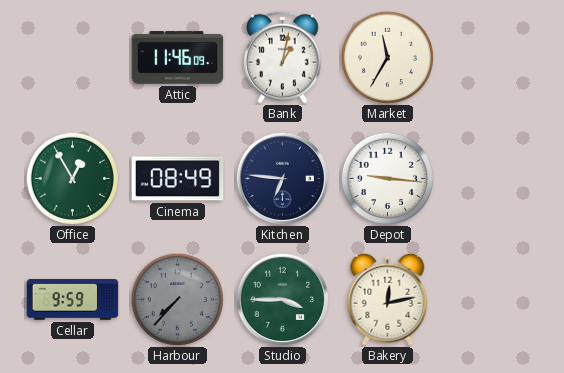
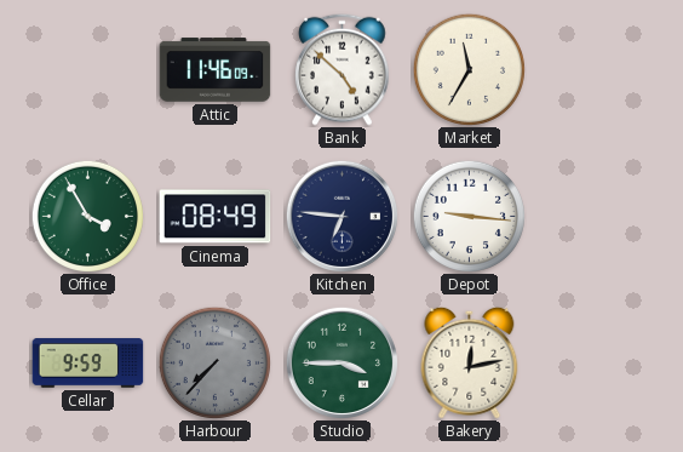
Bank: 1:02 -> 4:52
Office: 12:55 -> 3:55
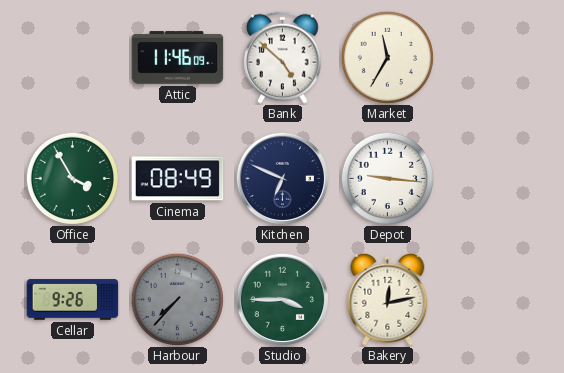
Kitchen: 6:46 -> 6:49
Cellar: 9:59 -> 9:26
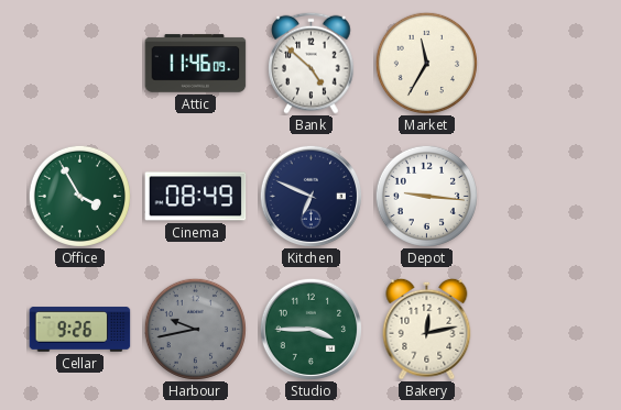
Harbour: 7:37 -> 9:43
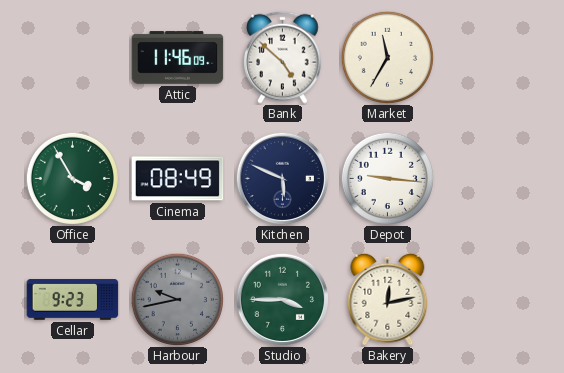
Kitchen: 6:49 -> 5:49
Cellar: 9:26 -> 9:23
